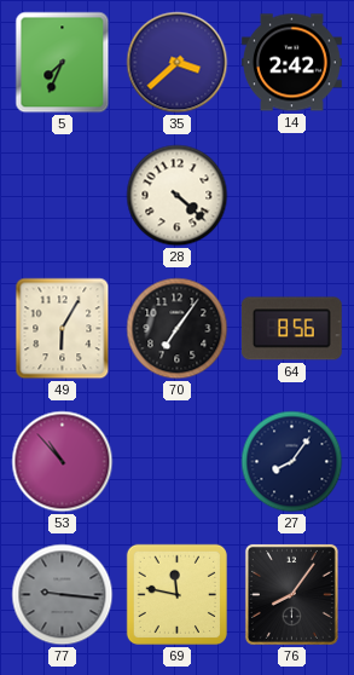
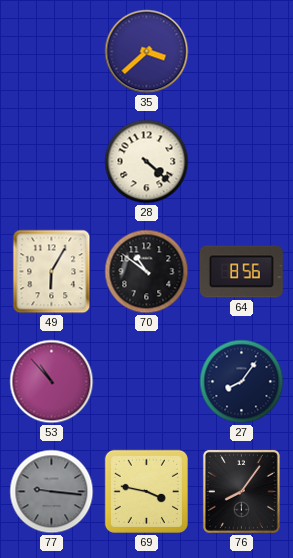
5: 7:34 -> none
14: 2:42 -> none
70: 7:06 -> 10:51
69: 11:47 -> 3:47
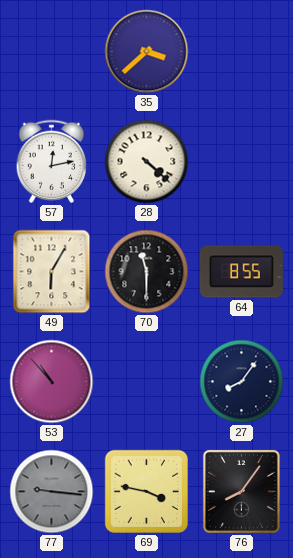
57: none -> 12:13
70: 10:51 -> 11:30
64: 8:56 -> 8:55
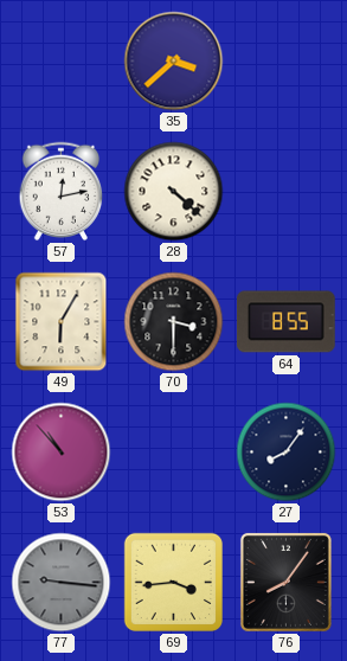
70: 11:30 -> 3:30
69: 3:47 -> 3:44
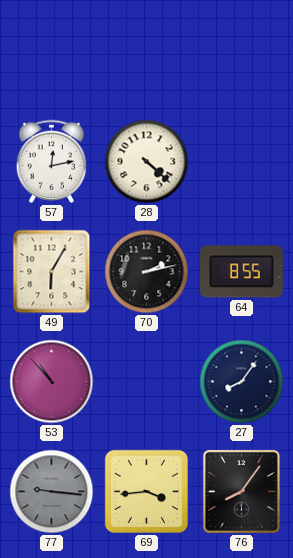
35: 3:38 -> none
70: 3:30 -> 2:13
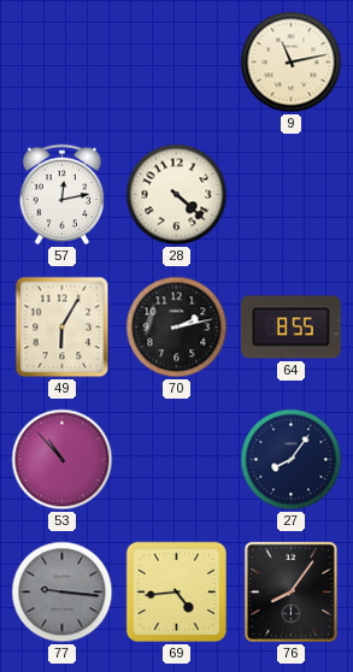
9: none -> 11:13
69: 3:44 -> 4:44
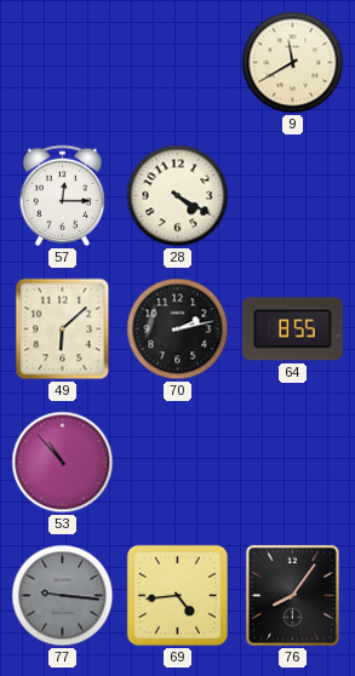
9: 11:13 -> 11:40
57: 12:13 -> 12:15
28: 4:22 -> 4:20
49: 6:05 -> 6:08
27: 8:06 -> none
